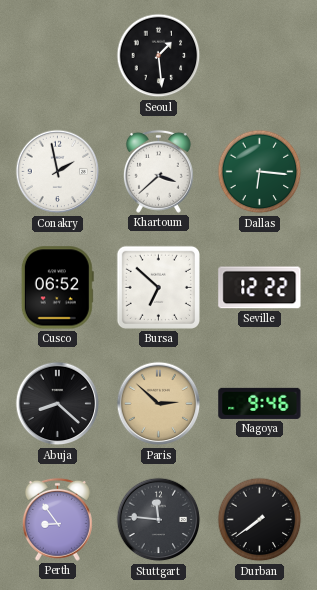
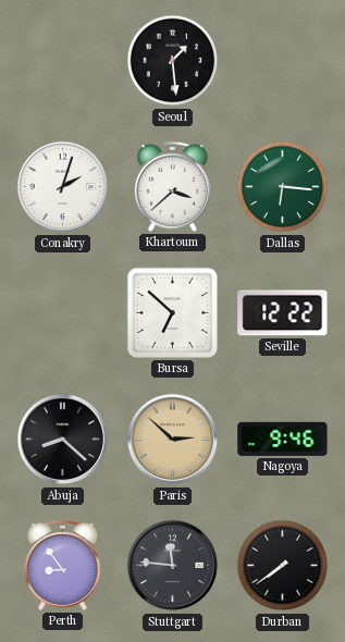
Conakry: 1:58 -> 2:03
Cusco: 06:52 -> none
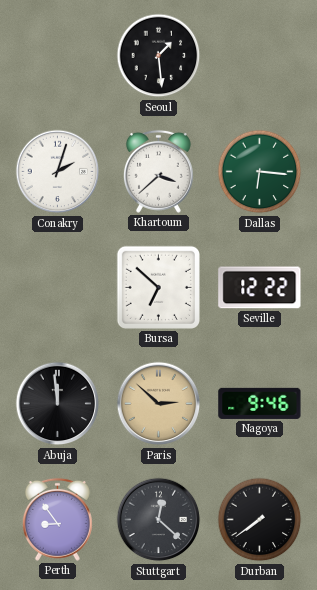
Abuja: 8:22 -> 11:59
Stuttgart: 11:46 -> 12:22
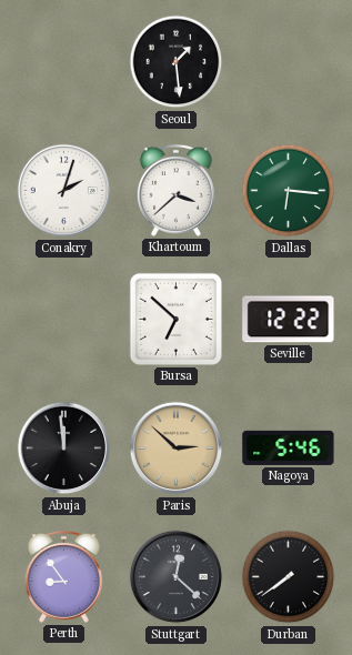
Nagoya: 9:46 -> 5:46
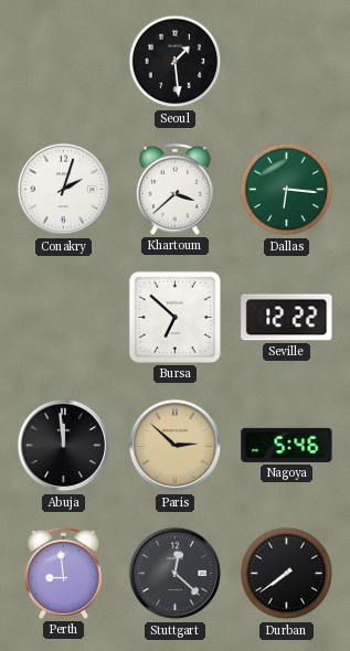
Perth: 8:54 -> 8:59
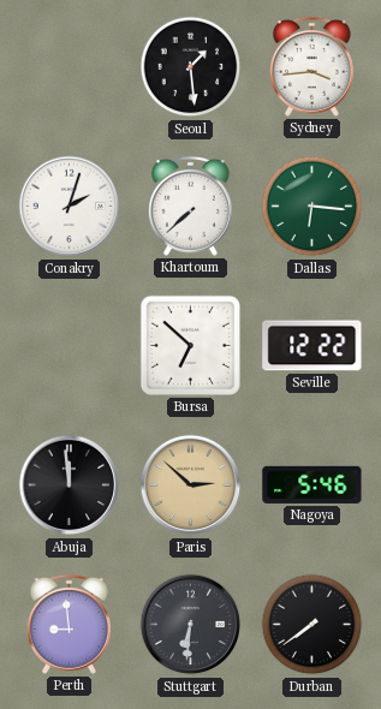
Sydney: none -> 3:44
Khartoum: 3:38 -> 7:38
Stuttgart: 12:22 -> 6:31
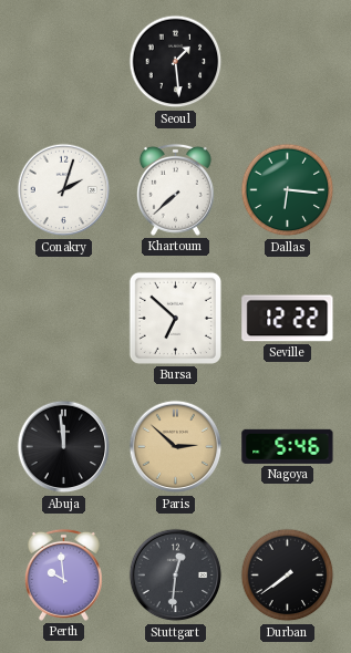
Sydney: 3:44 -> none
Perth: 8:59 -> 9:59
Stuttgart: 6:31 -> 12:31
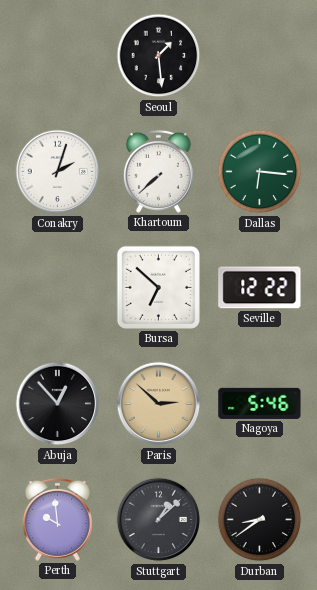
Abuja: 11:59 -> 12:53
Stuttgart: 12:31 -> 1:08
Durban: 7:39 -> 8:39
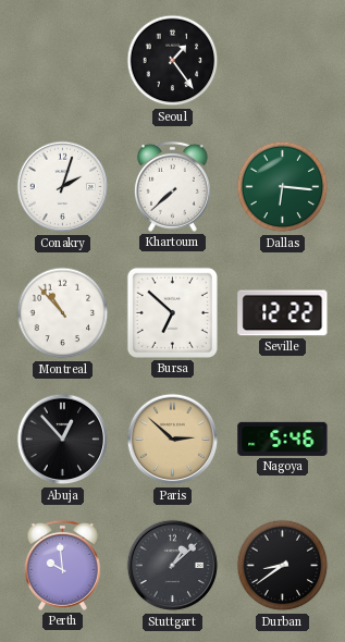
Seoul: 1:29 -> 1:24
Montreal: none -> 10:53
